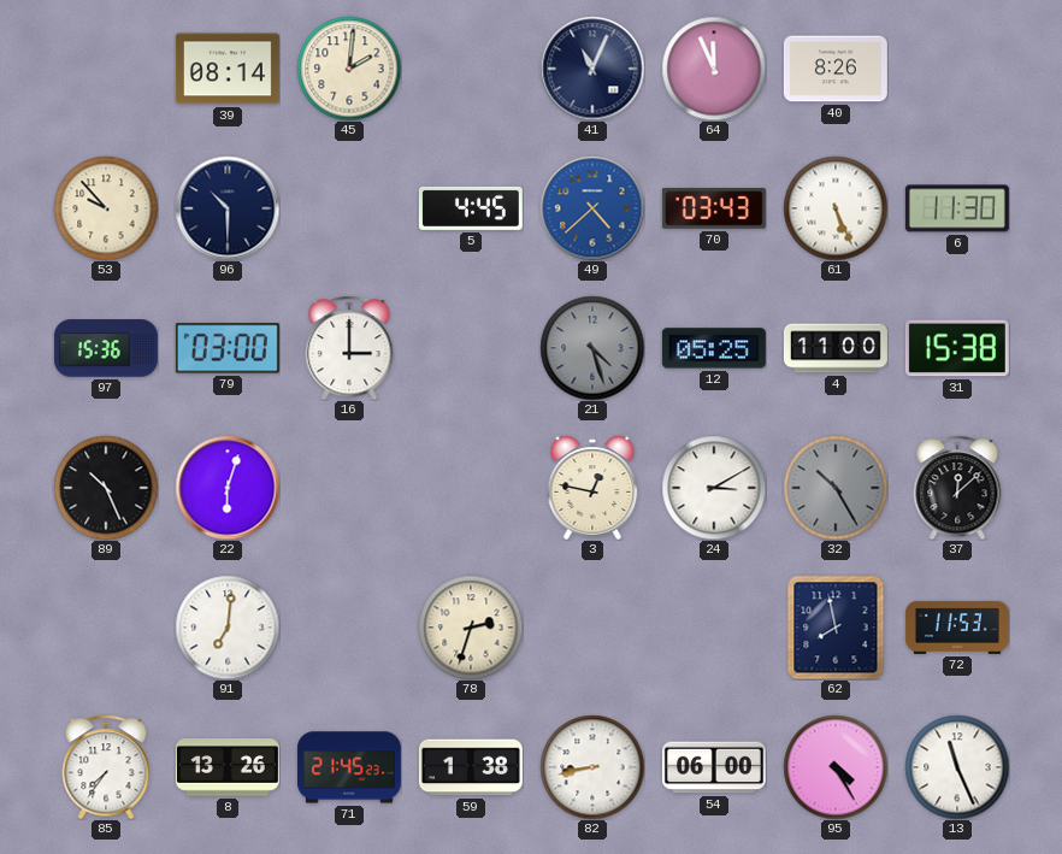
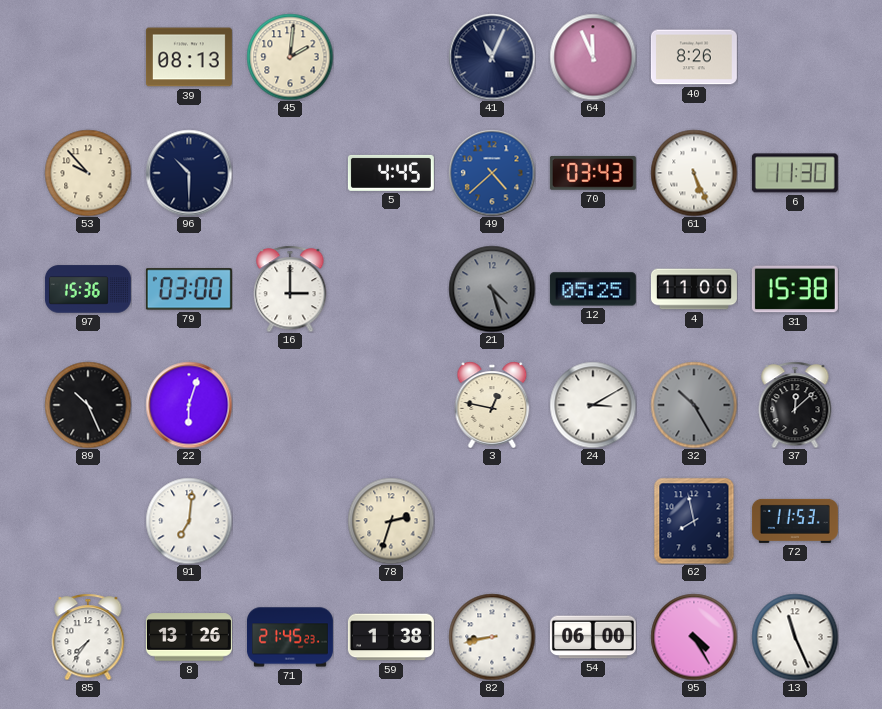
39: 08:14 -> 08:13
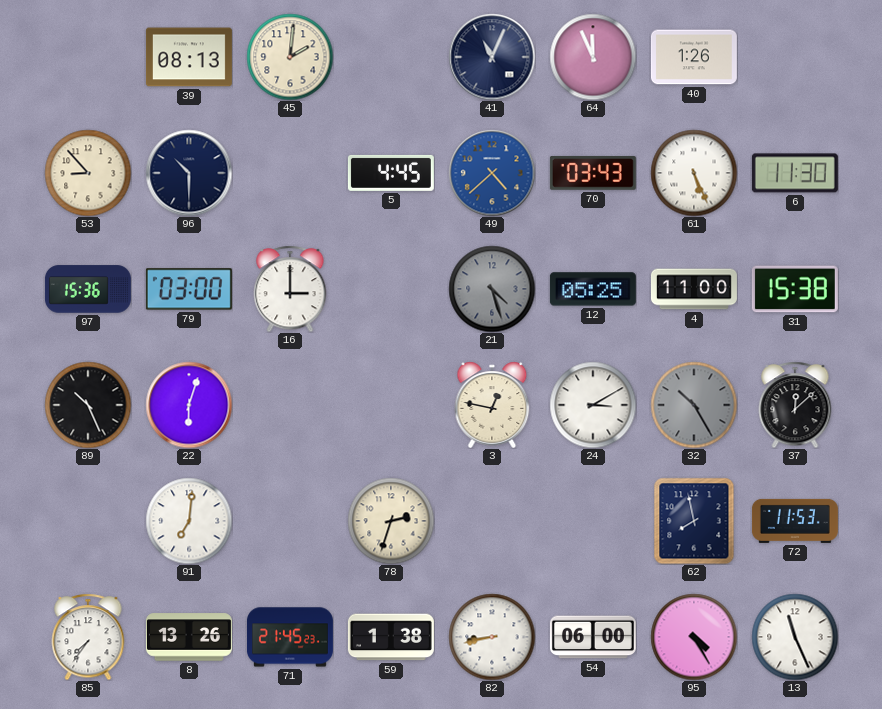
40: 8:26 -> 1:26
53: 9:53 -> 8:53
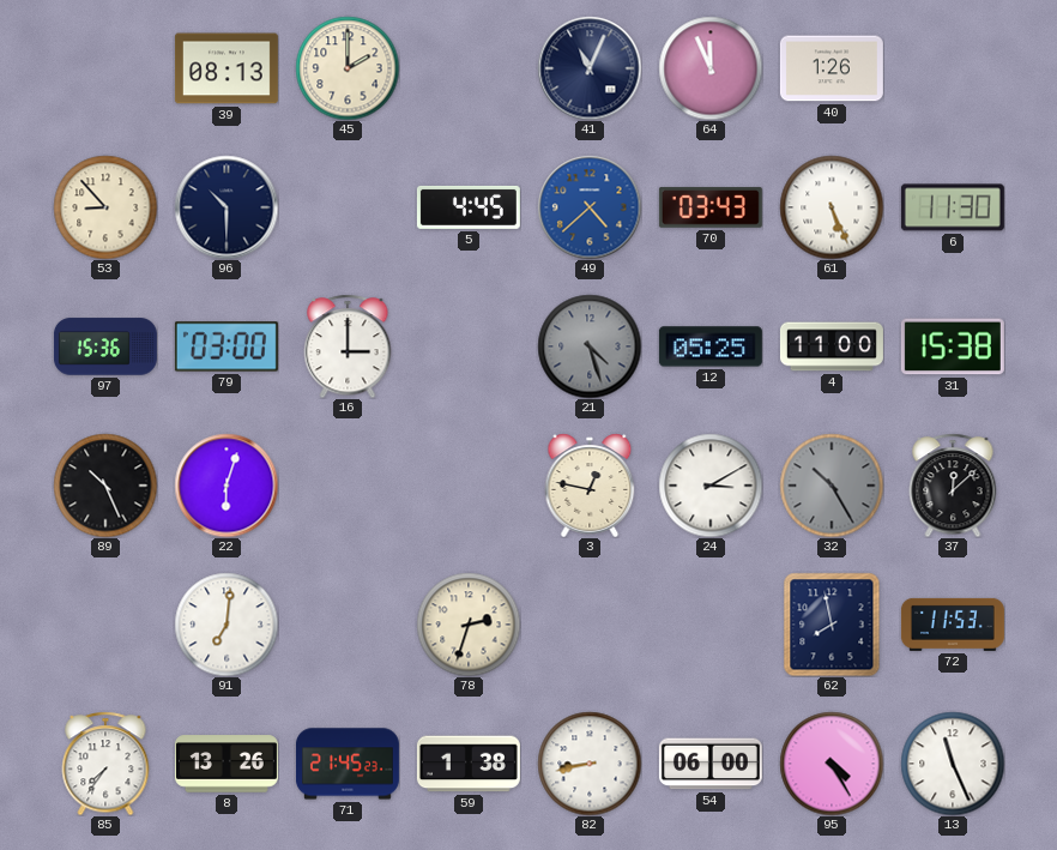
45: 2:01 -> 2:00
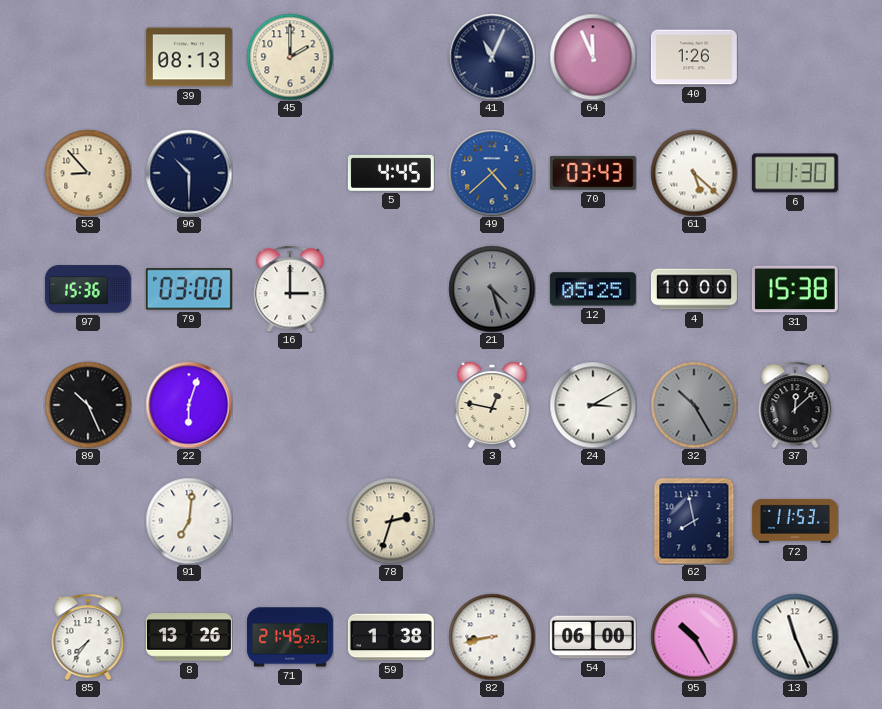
61: 5:26 -> 5:22
4: 11:00 -> 10:00
95: 4:25 -> 10:25
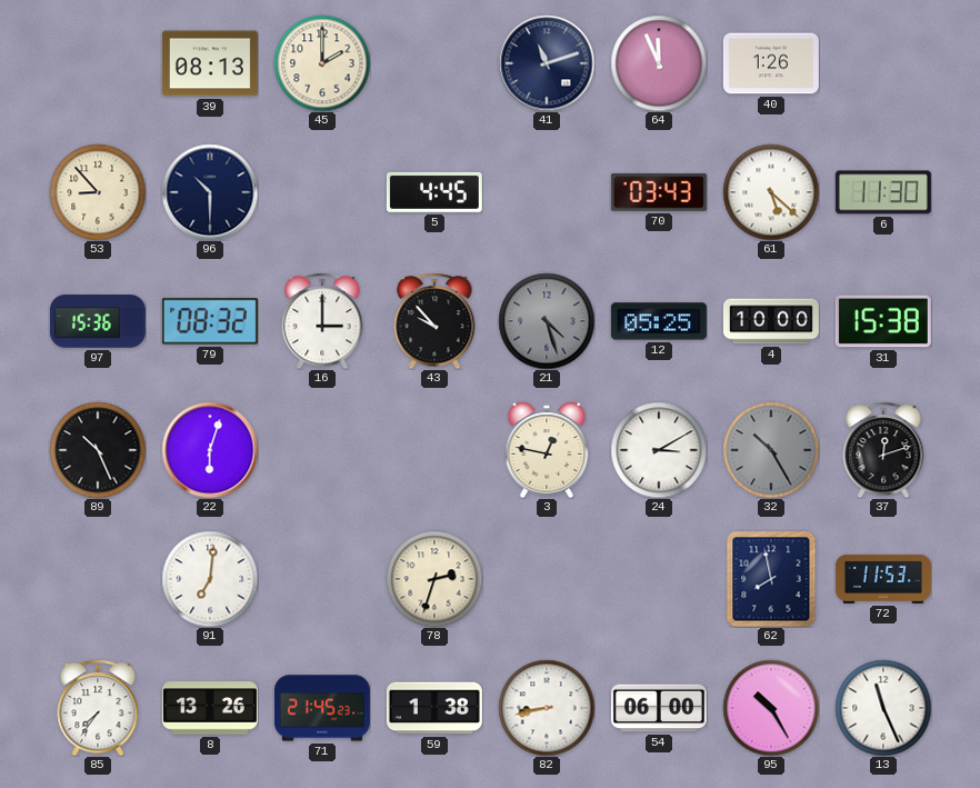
41: 11:04 -> 11:12
49: 4:38 -> none
79: 03:00 -> 08:32
43: none -> 9:53
37: 12:08 -> 12:12
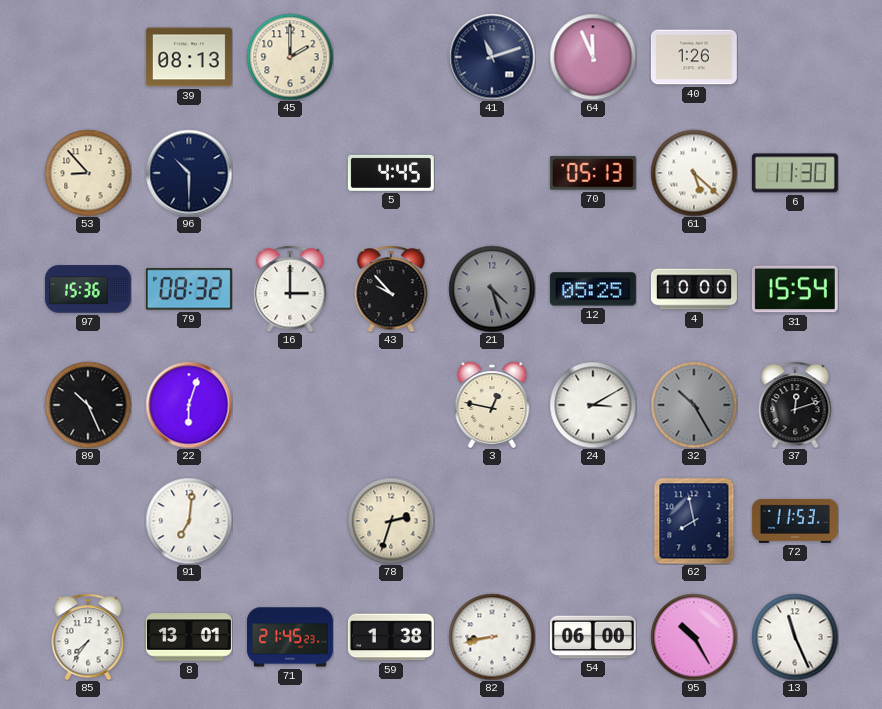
70: 03:43 -> 05:13
31: 15:38 -> 15:54
8: 13:26 -> 13:01
